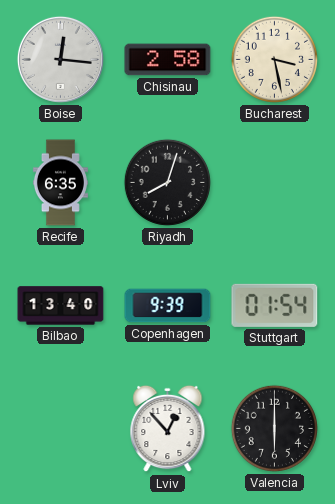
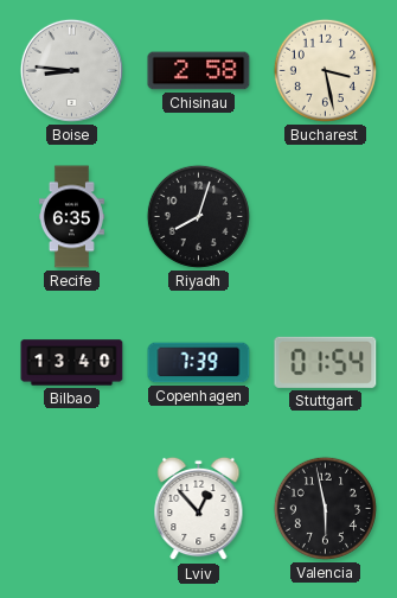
Boise: 12:16 -> 8:46
Copenhagen: 9:39 -> 7:39
Valencia: 6:00 -> 5:58
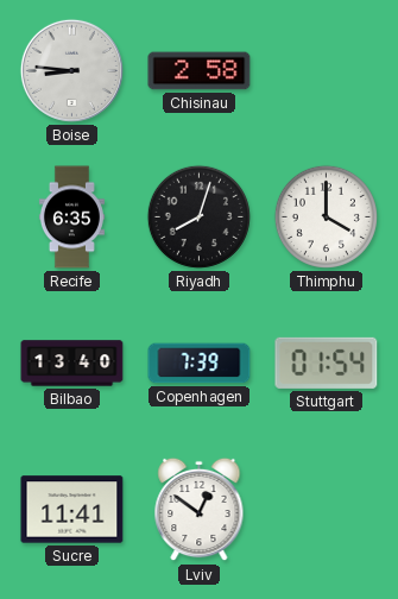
Bucharest: 3:28 -> none
Thimphu: none -> 4:00
Sucre: none -> 11:41
Lviv: 12:53 -> 12:51
Valencia: 5:58 -> none
